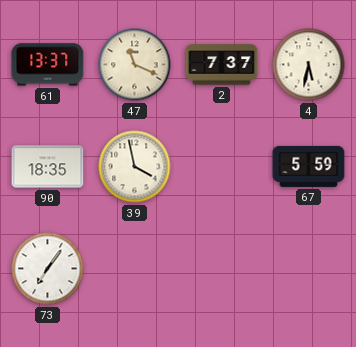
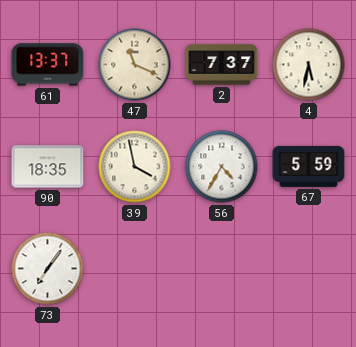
56: none -> 4:35
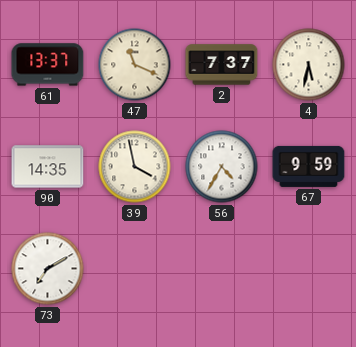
90: 18:35 -> 14:35
67: 5:59 -> 9:59
73: 7:06 -> 7:10
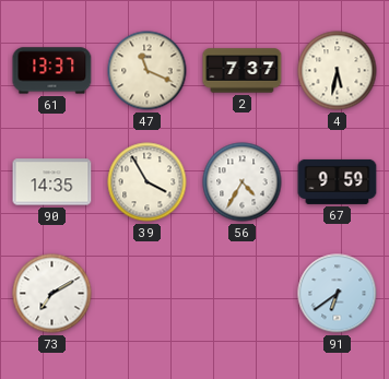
39: 3:58 -> 3:55
91: none -> 6:39
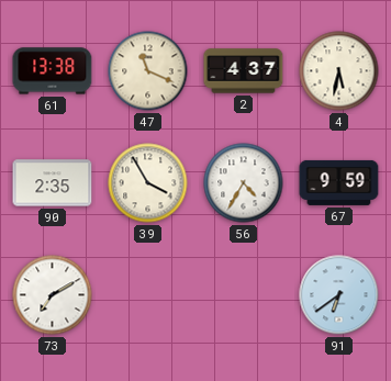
61: 13:37 -> 13:38
2: 7:37 -> 4:37
90: 14:35 -> 2:35
